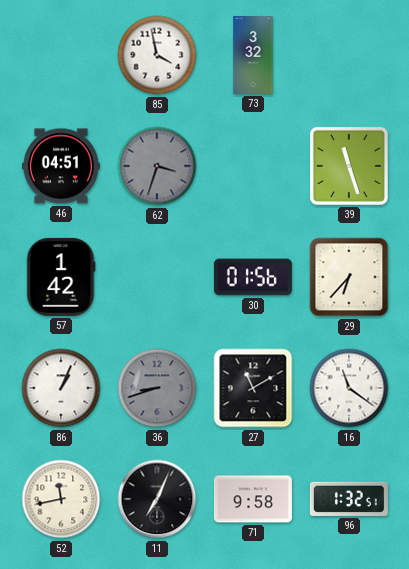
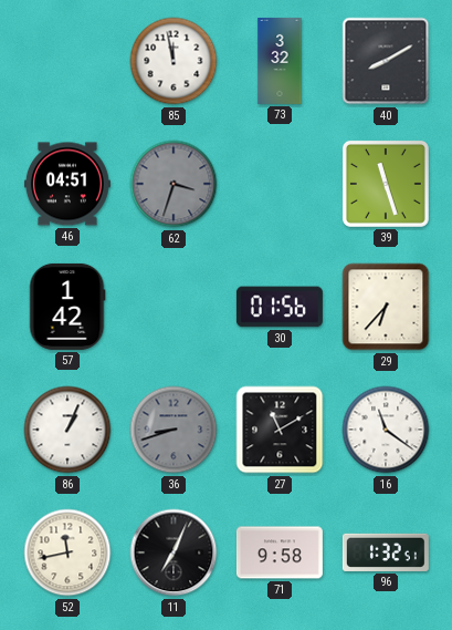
85: 3:58 -> 11:58
40: none -> 8:10
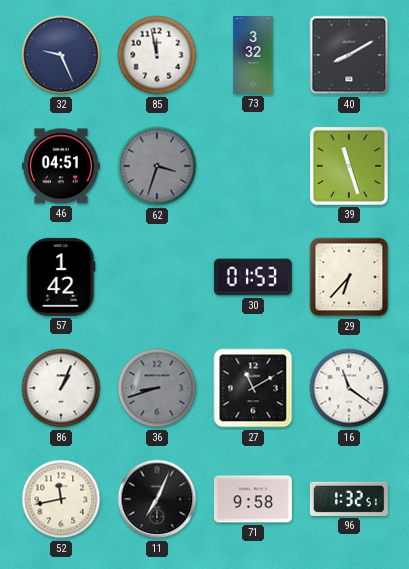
32: none -> 9:26
30: 01:56 -> 01:53
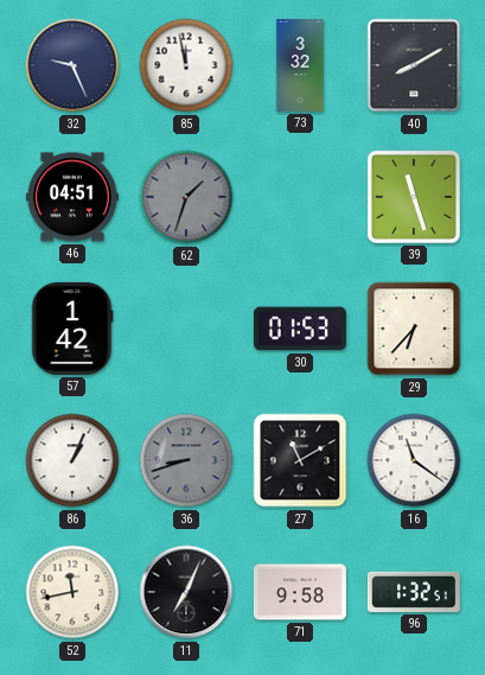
62: 3:33 -> 1:33
